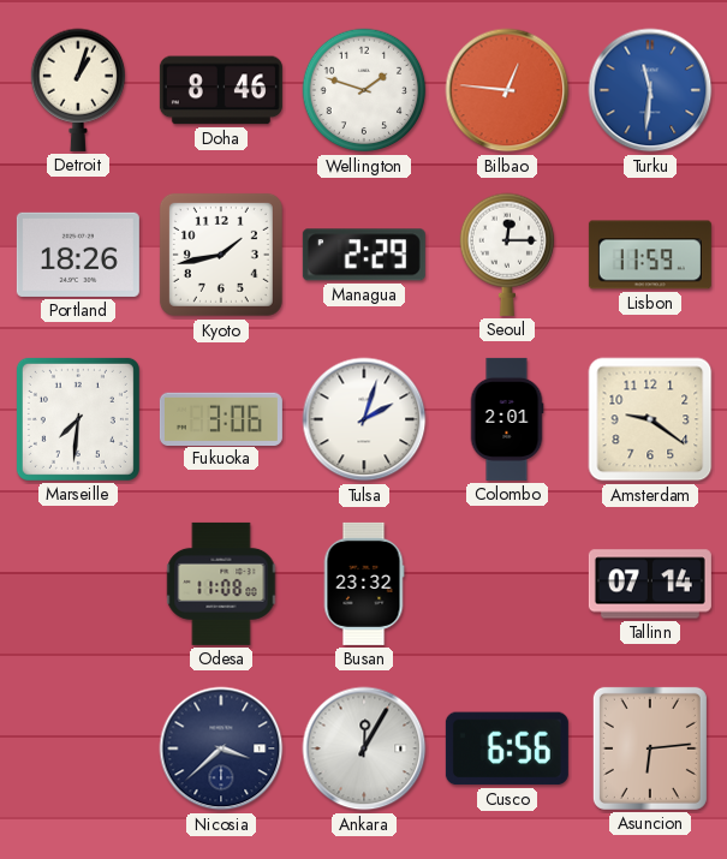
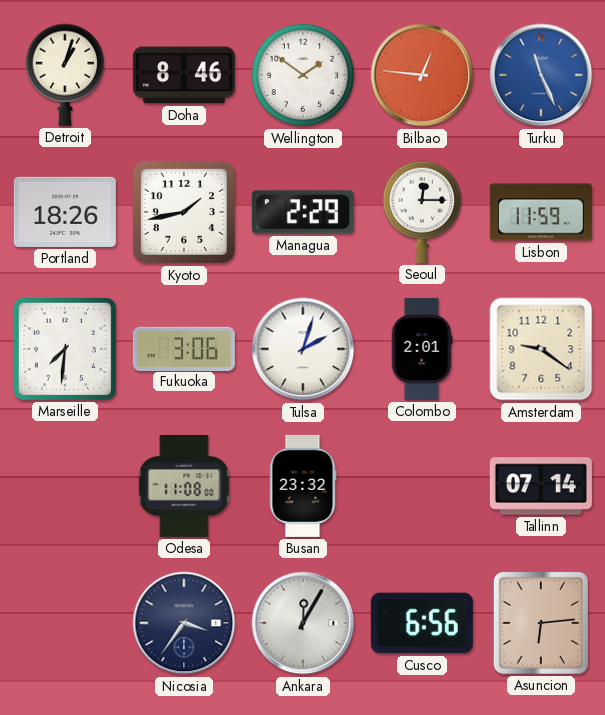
Wellington: 1:48 -> 1:51
Turku: 11:31 -> 11:26
Nicosia: 3:38 -> 3:36
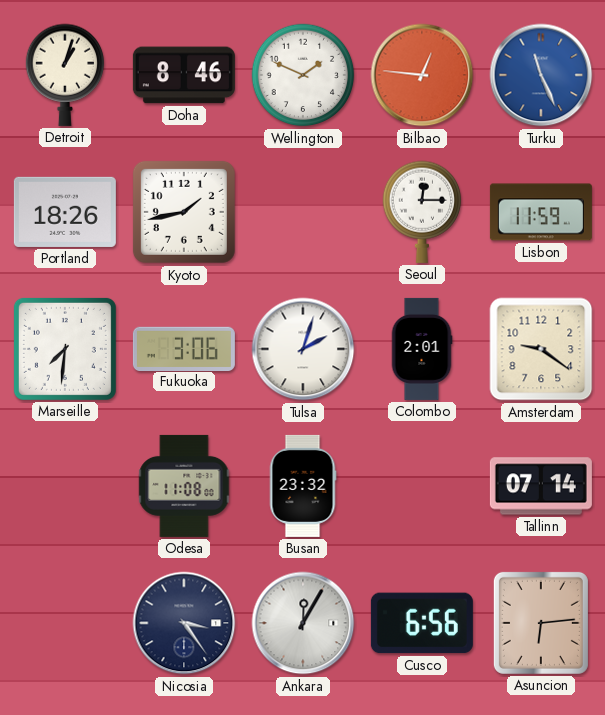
Wellington: 1:51 -> 1:49
Managua: 2:29 -> none
Nicosia: 3:36 -> 3:24
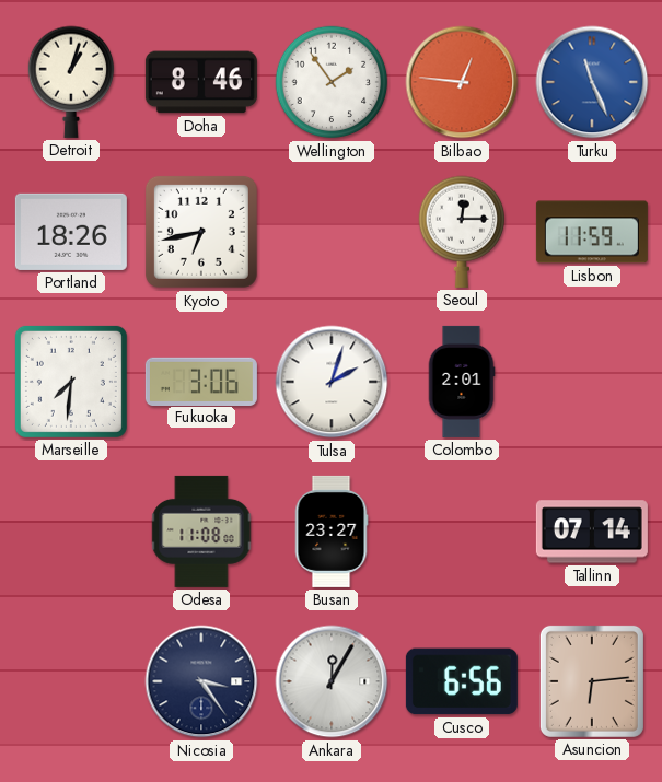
Wellington: 1:49 -> 1:54
Kyoto: 1:43 -> 6:43
Amsterdam: 9:21 -> none
Busan: 23:32 -> 23:27
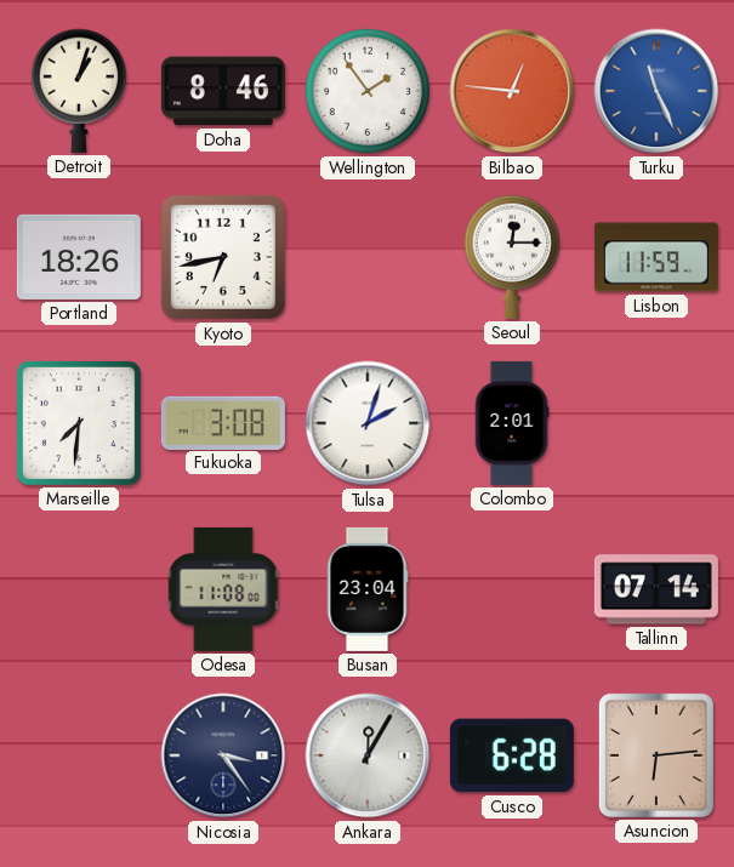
Fukuoka: 3:06 -> 3:08
Busan: 23:27 -> 23:04
Cusco: 6:56 -> 6:28
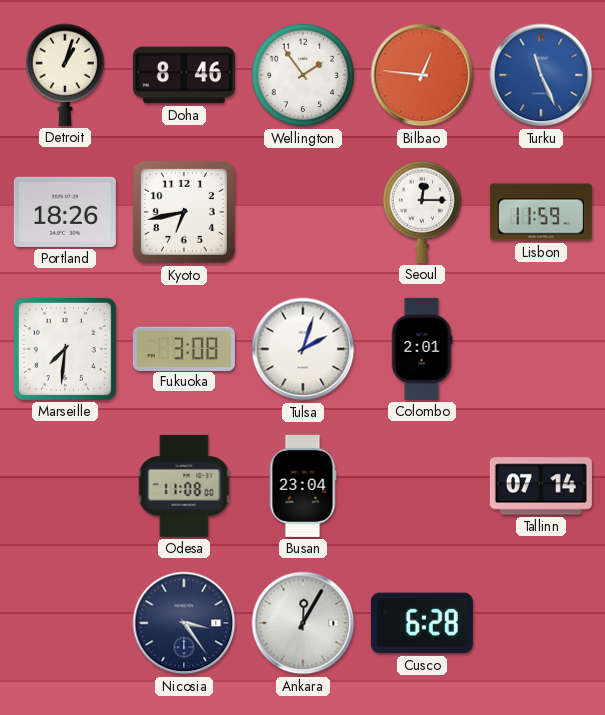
Asuncion: 6:14 -> none
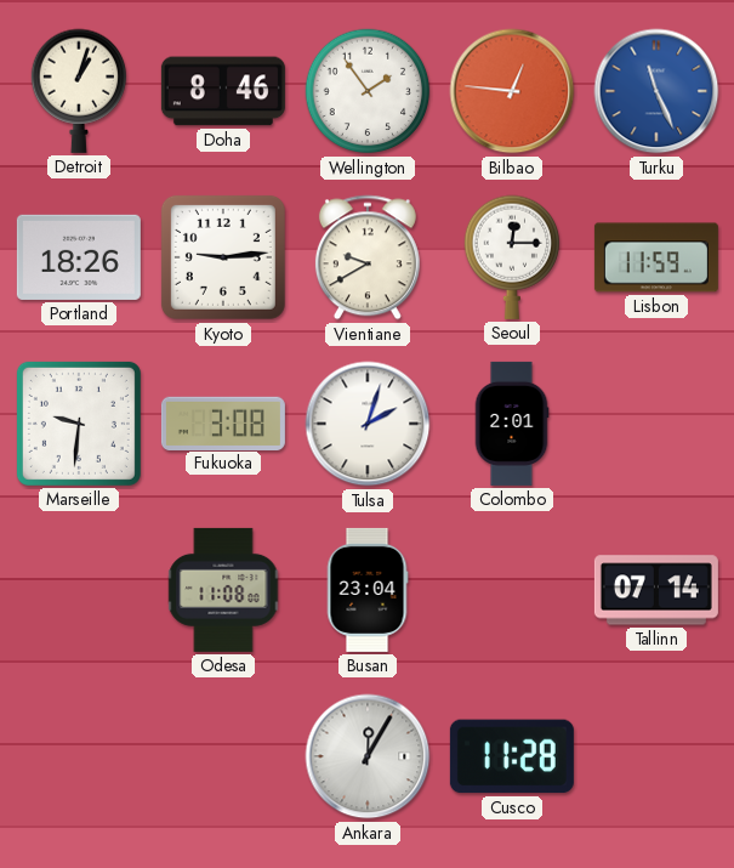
Kyoto: 6:43 -> 9:14
Vientiane: none -> 9:40
Marseille: 7:31 -> 9:31
Nicosia: 3:24 -> none
Cusco: 6:28 -> 11:28
